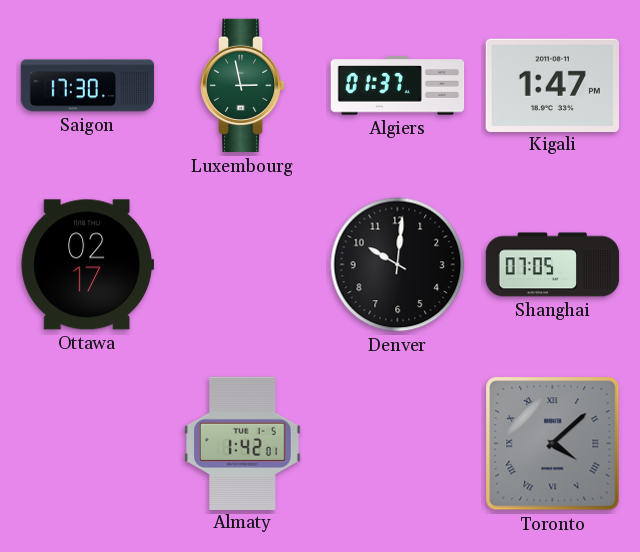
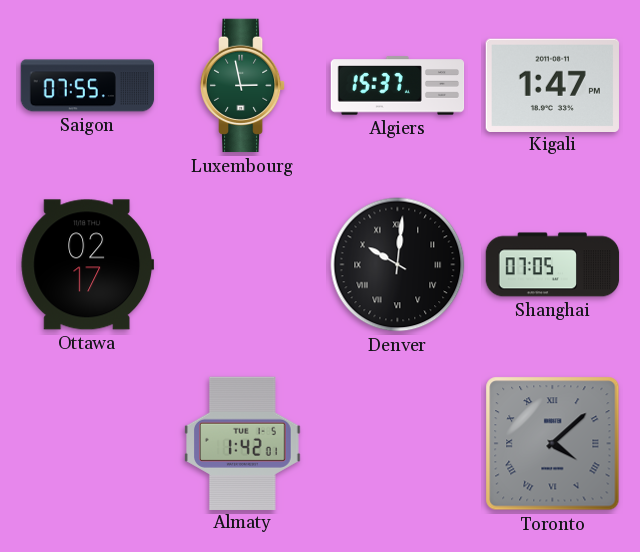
Saigon: 17:30 -> 07:55
Algiers: 01:37 -> 15:37
Denver numerals: Arabic -> Roman
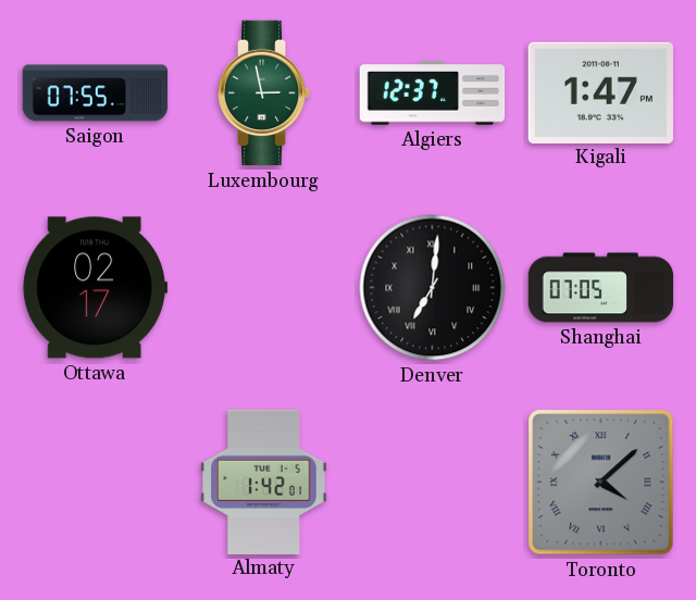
Algiers: 15:37 -> 12:37
Denver: 10:01 -> 7:01
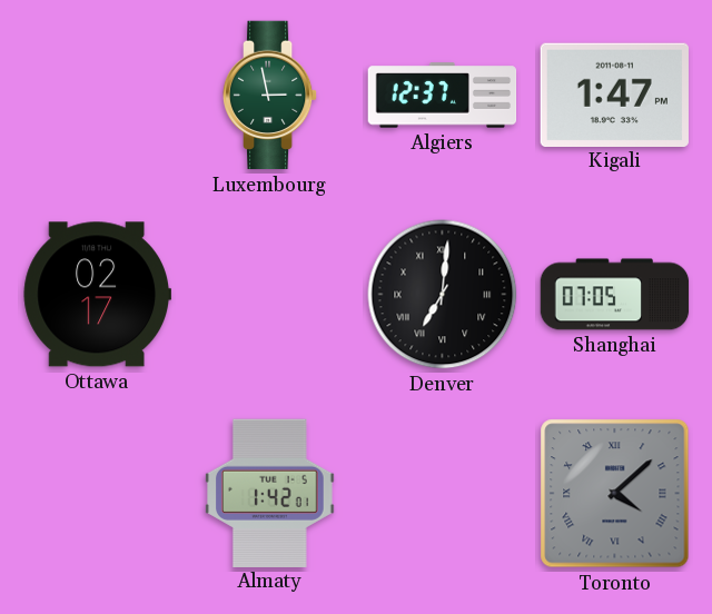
Saigon: 07:55 -> none
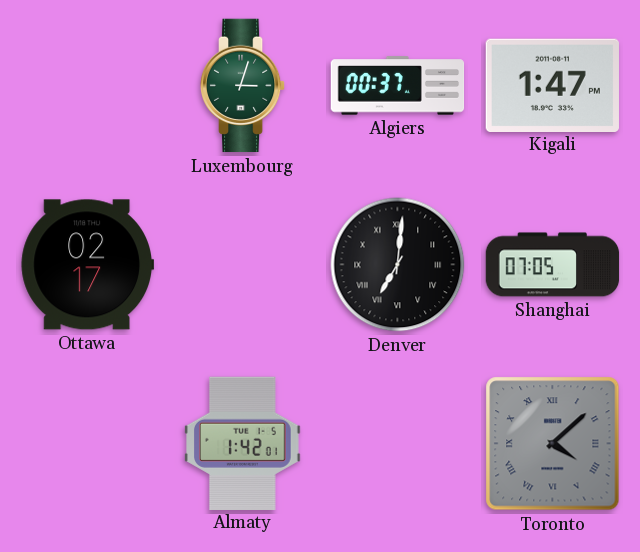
Luxembourg: 2:58 -> 3:03
Algiers: 12:37 -> 00:37
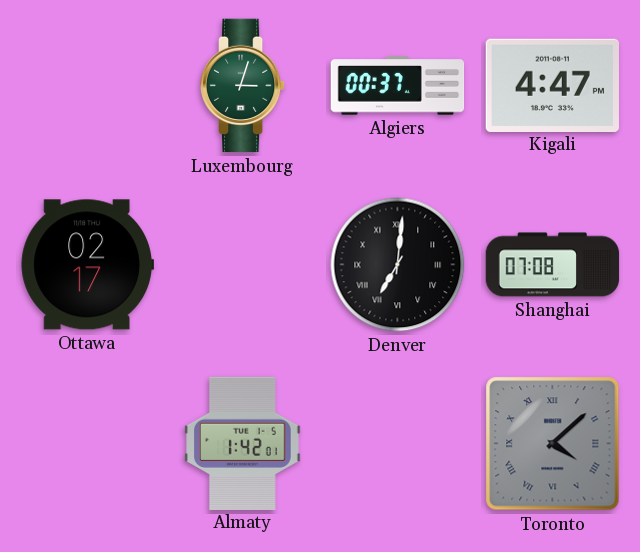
Kigali: 1:47 -> 4:47
Shanghai: 07:05 -> 07:08
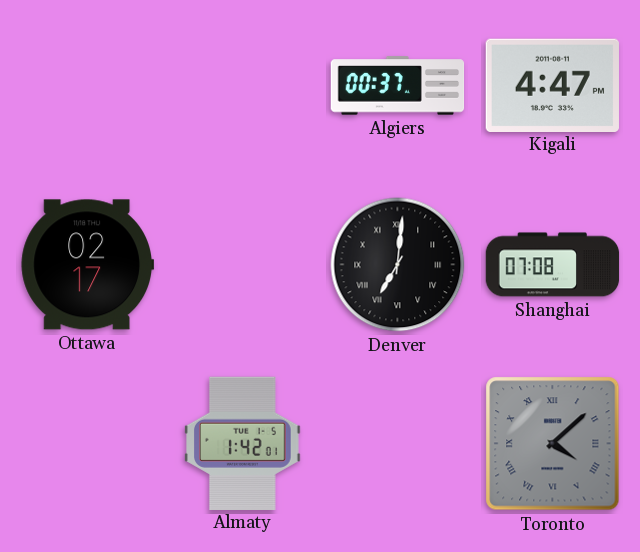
Luxembourg: 3:03 -> none
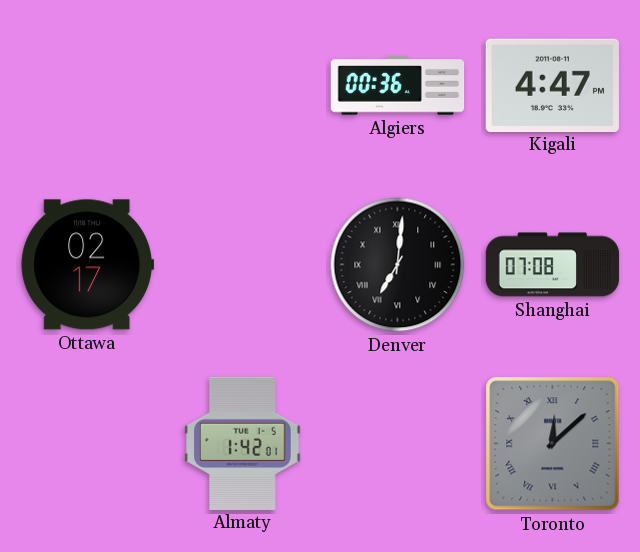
Algiers: 00:37 -> 00:36
Toronto: 4:08 -> 12:08
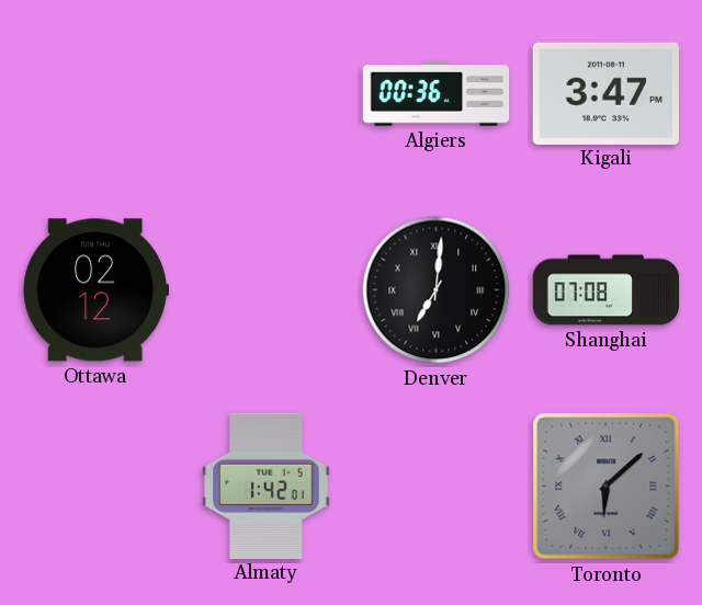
Kigali: 4:47 -> 3:47
Ottawa: 02:17 -> 02:12
Toronto: 12:08 -> 6:08
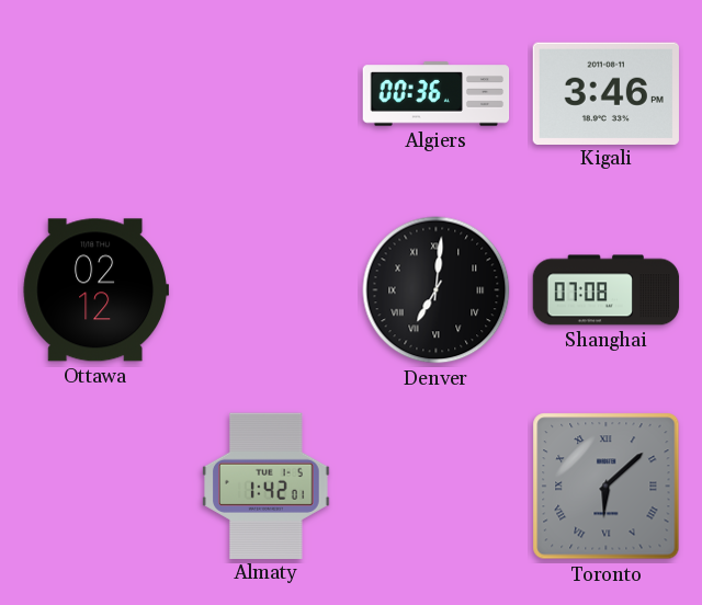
Kigali: 3:47 -> 3:46
